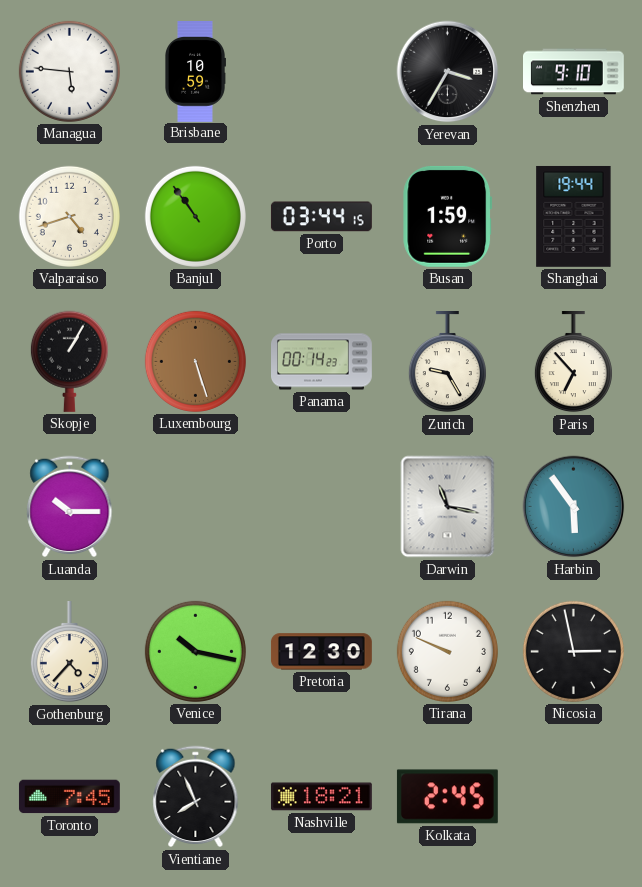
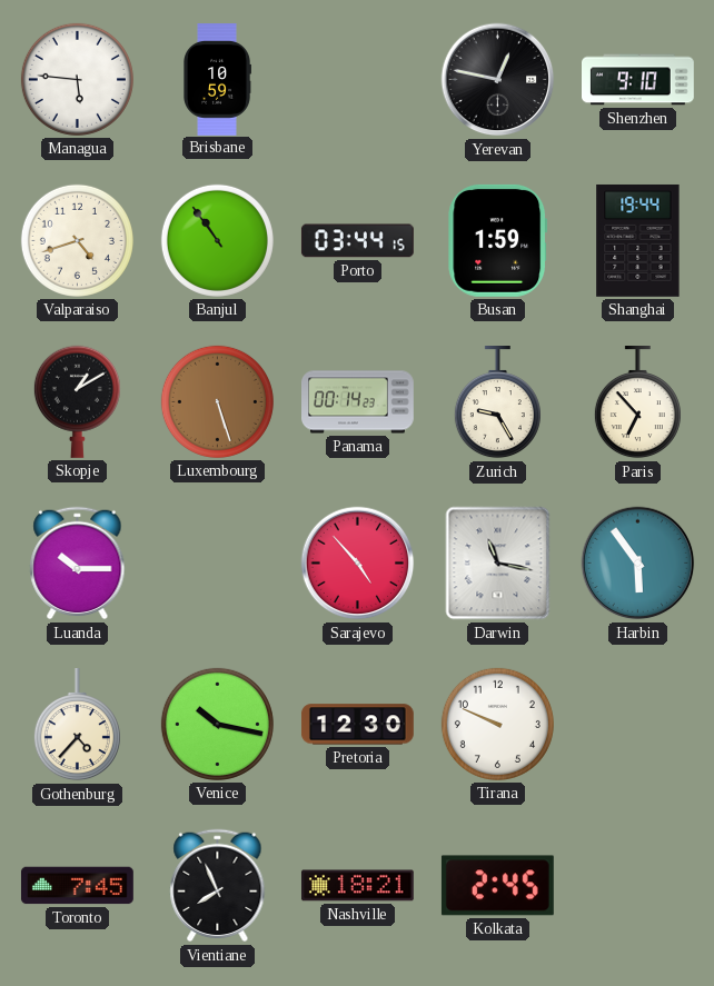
Yerevan: 3:35 -> 12:47
Skopje: 1:05 -> 1:10
Sarajevo: none -> 4:53
Nicosia: 2:58 -> none
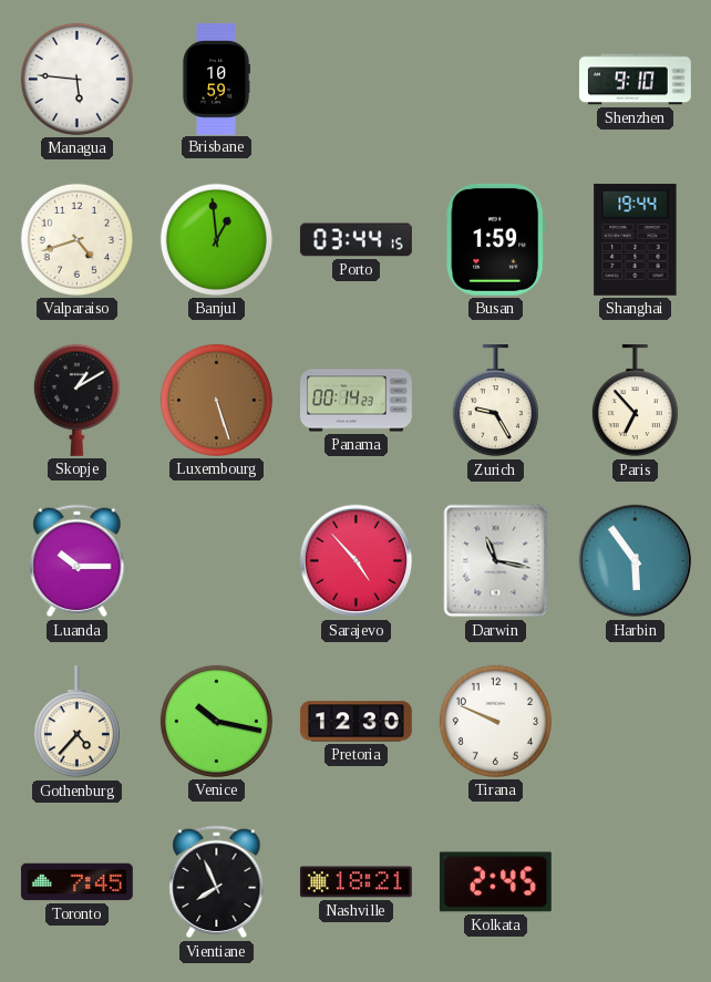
Yerevan: 12:47 -> none
Banjul: 10:54 -> 12:59
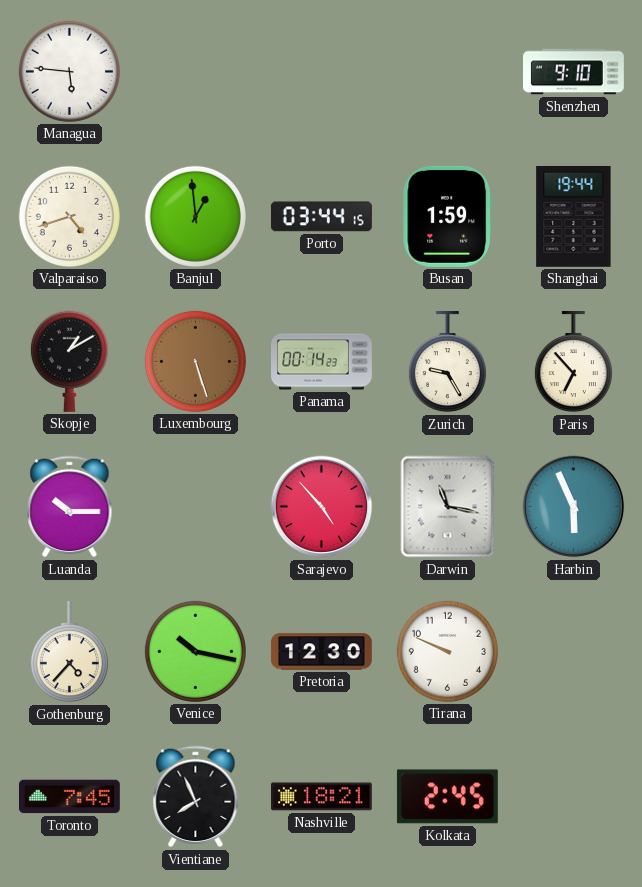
Brisbane: 10:59 -> none
Harbin: 5:54 -> 5:56
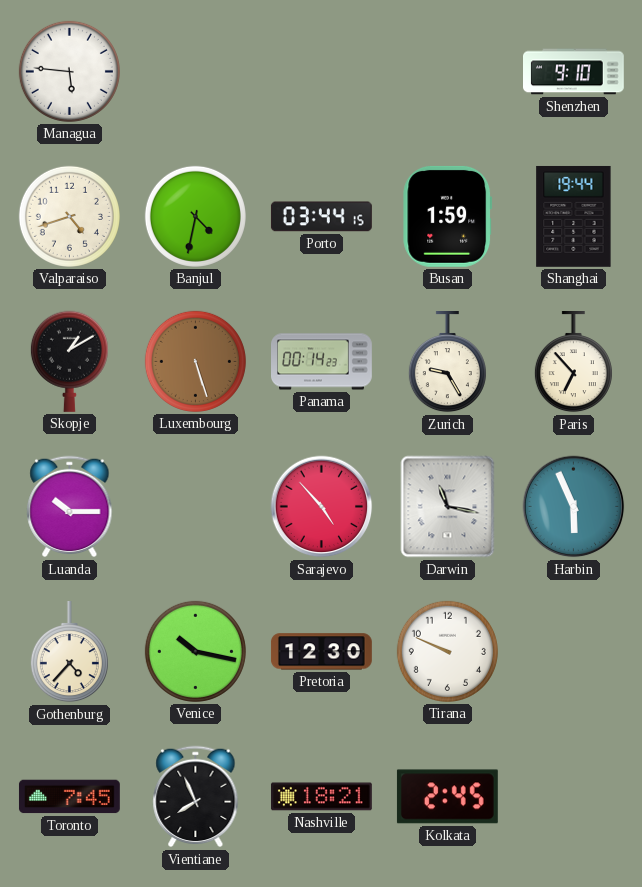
Banjul: 12:59 -> 4:32
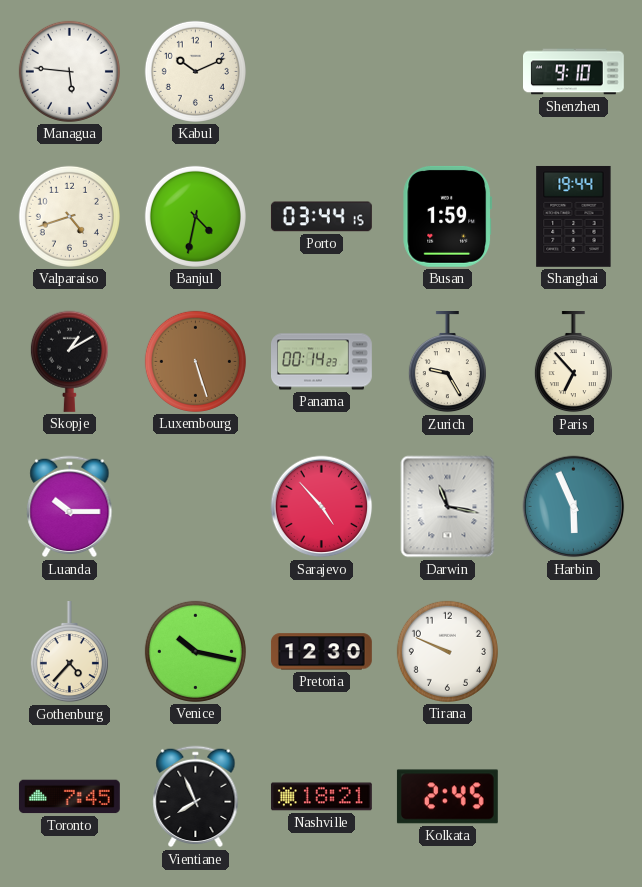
Kabul: none -> 10:11
